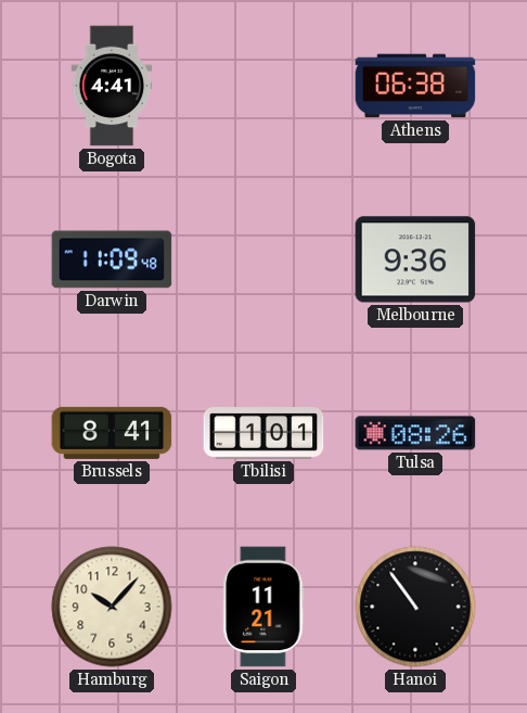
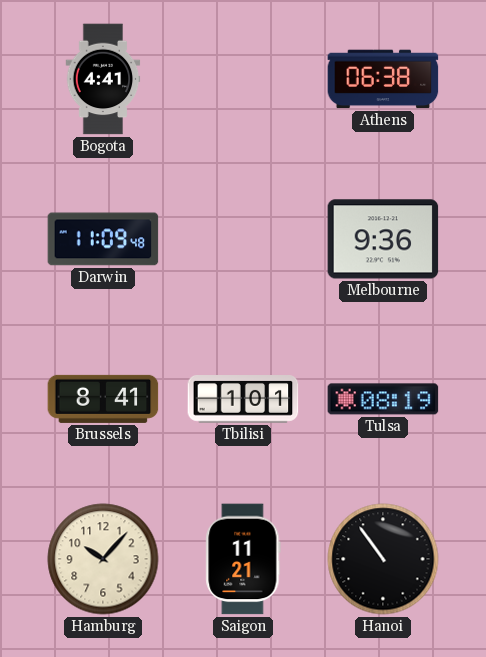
Tulsa: 08:26 -> 08:19
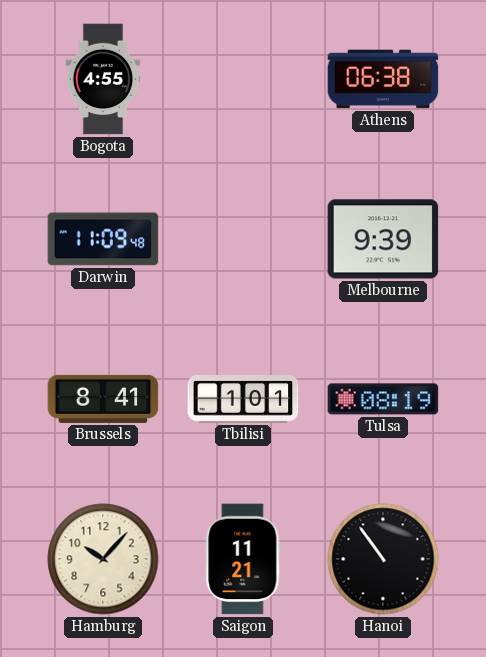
Bogota: 4:41 -> 4:55
Melbourne: 9:36 -> 9:39
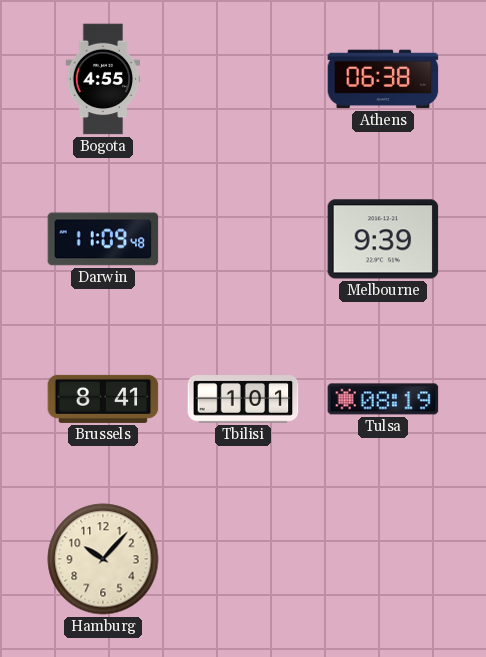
Saigon: 11:21 -> none
Hanoi: 10:54 -> none
